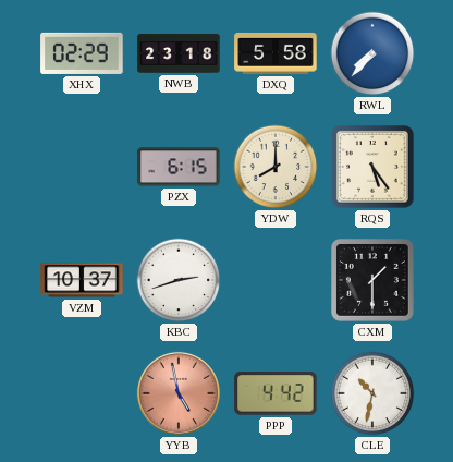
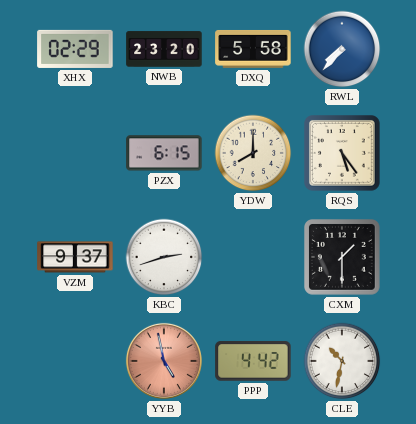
NWB: 23:18 -> 23:20
VZM: 10:37 -> 9:37
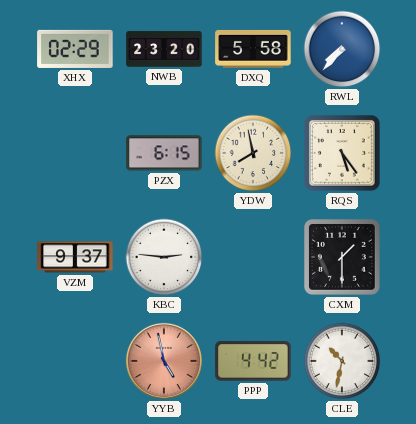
YDW: 8:00 -> 7:58
KBC: 2:42 -> 2:46
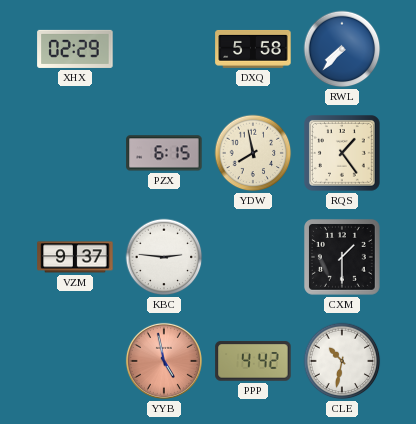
NWB: 23:20 -> none
RQS: 5:24 -> 1:24
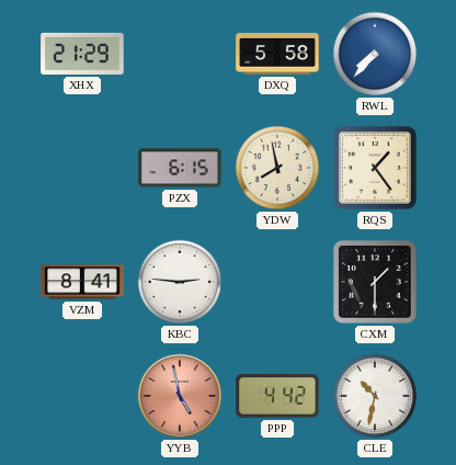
XHX: 02:29 -> 21:29
VZM: 9:37 -> 8:41
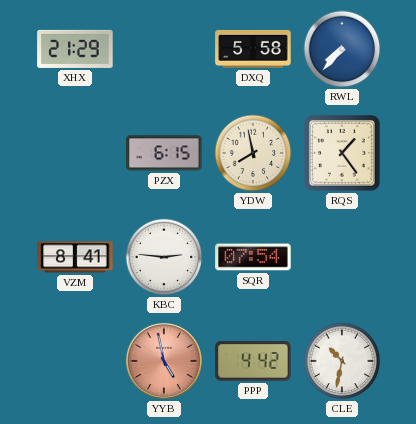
SQR: none -> 07:54
CXM: 1:30 -> none
